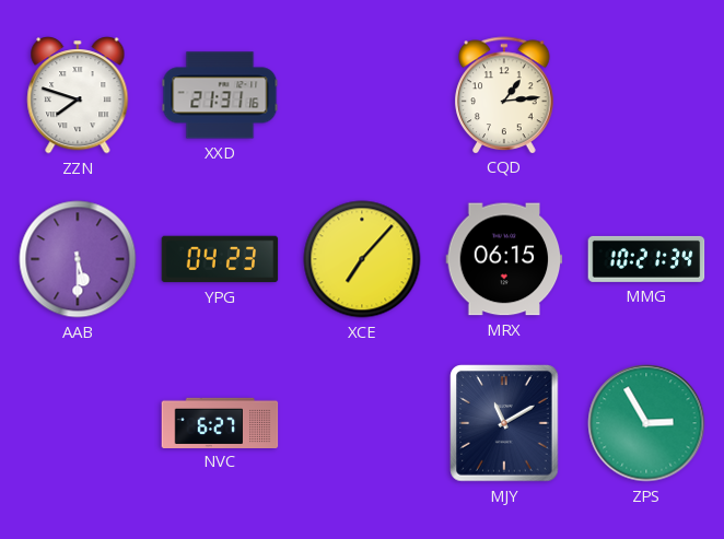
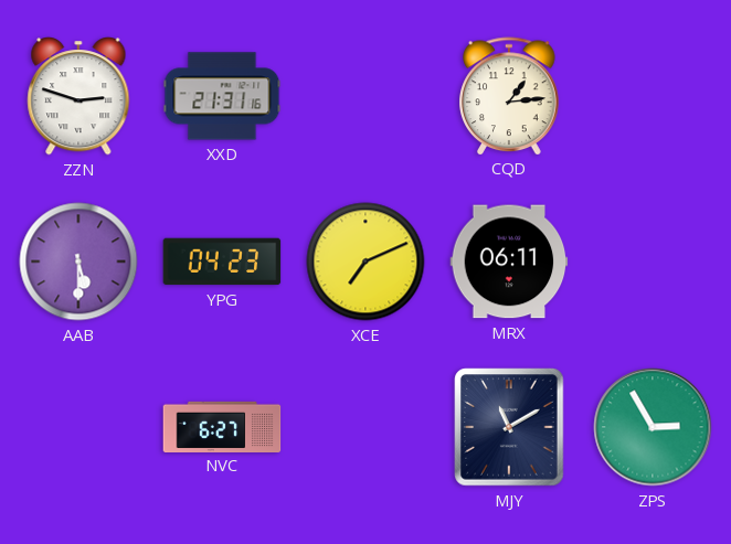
ZZN: 7:48 -> 2:48
XCE: 7:07 -> 7:11
MRX: 06:15 -> 06:11
MMG: 10:21 -> none
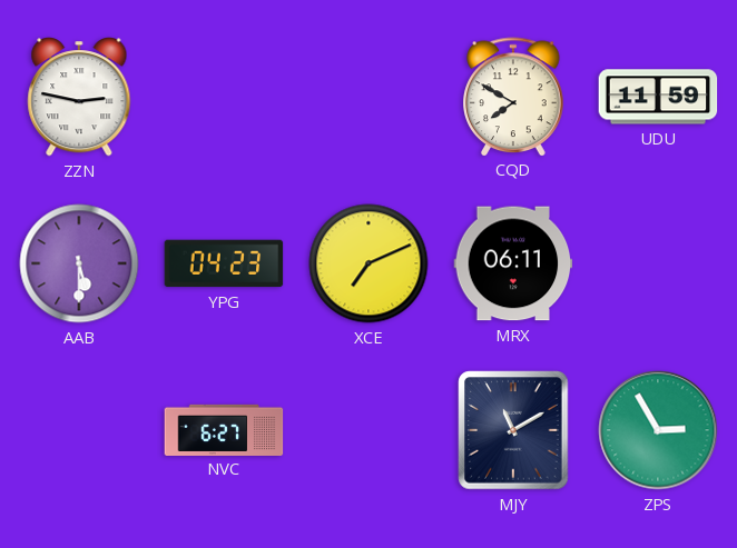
ZZN: 2:48 -> 2:47
XXD: 21:31 -> none
CQD: 1:14 -> 7:50
UDU: none -> 11:59
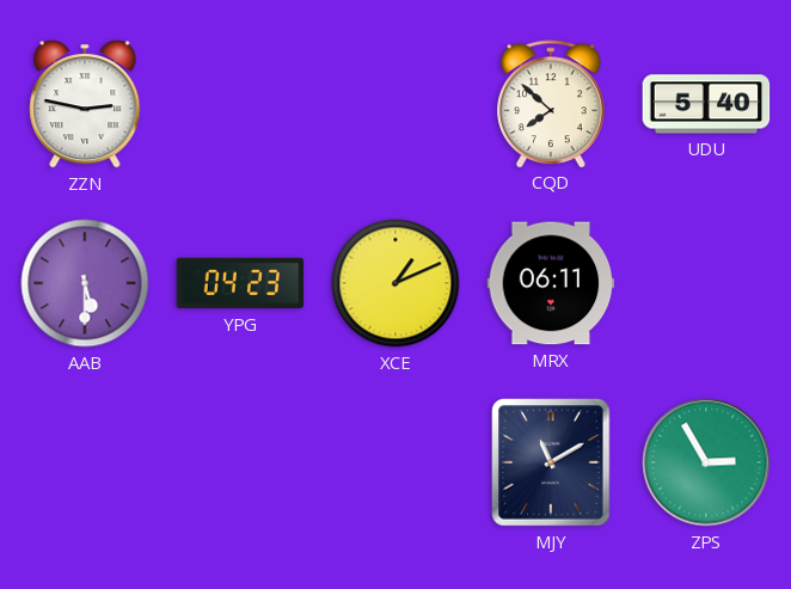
CQD: 7:50 -> 7:52
UDU: 11:59 -> 5:40
XCE: 7:11 -> 1:11
NVC: 6:27 -> none
